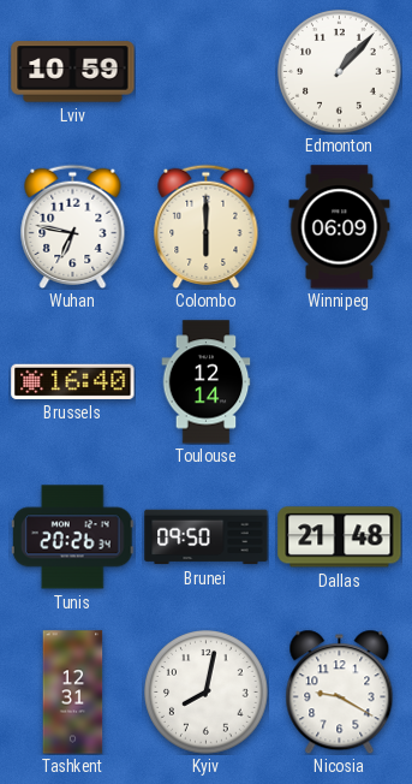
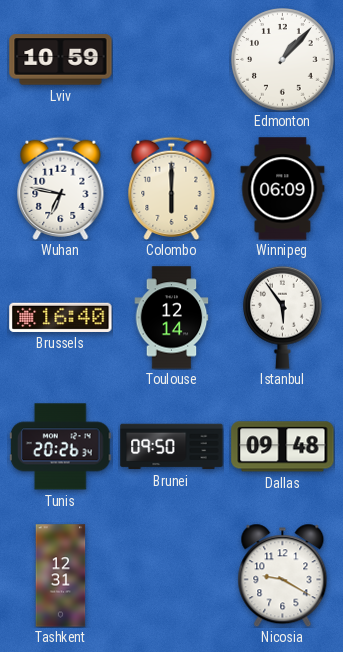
Istanbul: none -> 5:54
Dallas: 21:48 -> 09:48
Kyiv: 8:02 -> none
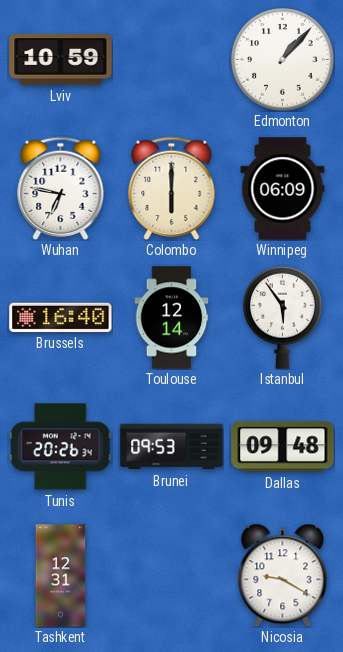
Brunei: 09:50 -> 09:53
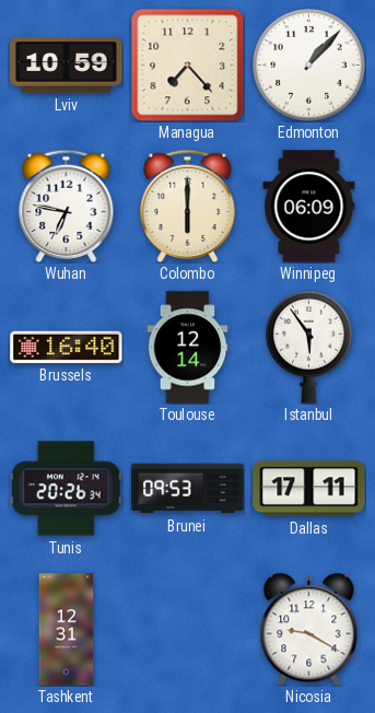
Managua: none -> 7:23
Dallas: 09:48 -> 17:11
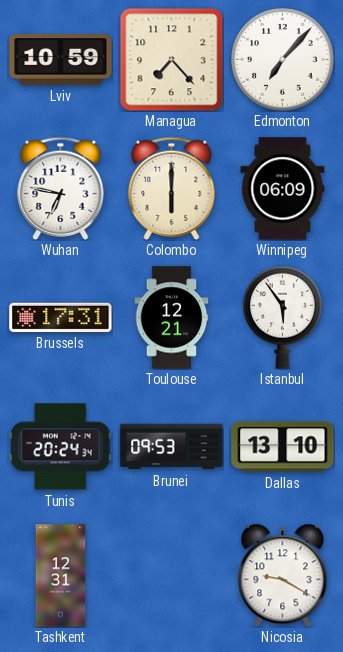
Edmonton: 1:07 -> 7:07
Brussels: 16:40 -> 17:31
Toulouse: 12:14 -> 12:21
Tunis: 20:26 -> 20:24
Dallas: 17:11 -> 13:10
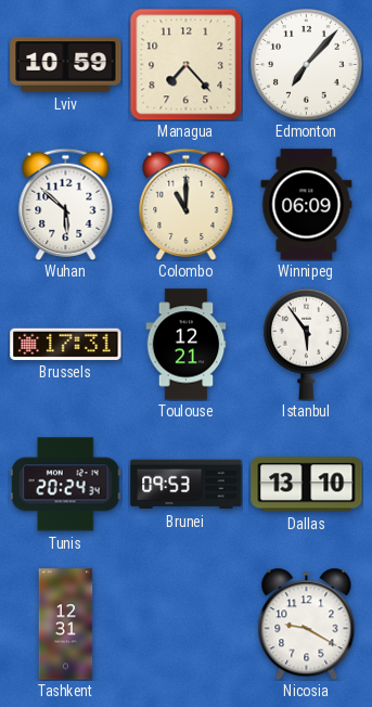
Wuhan: 6:47 -> 5:52
Colombo: 6:00 -> 11:00
